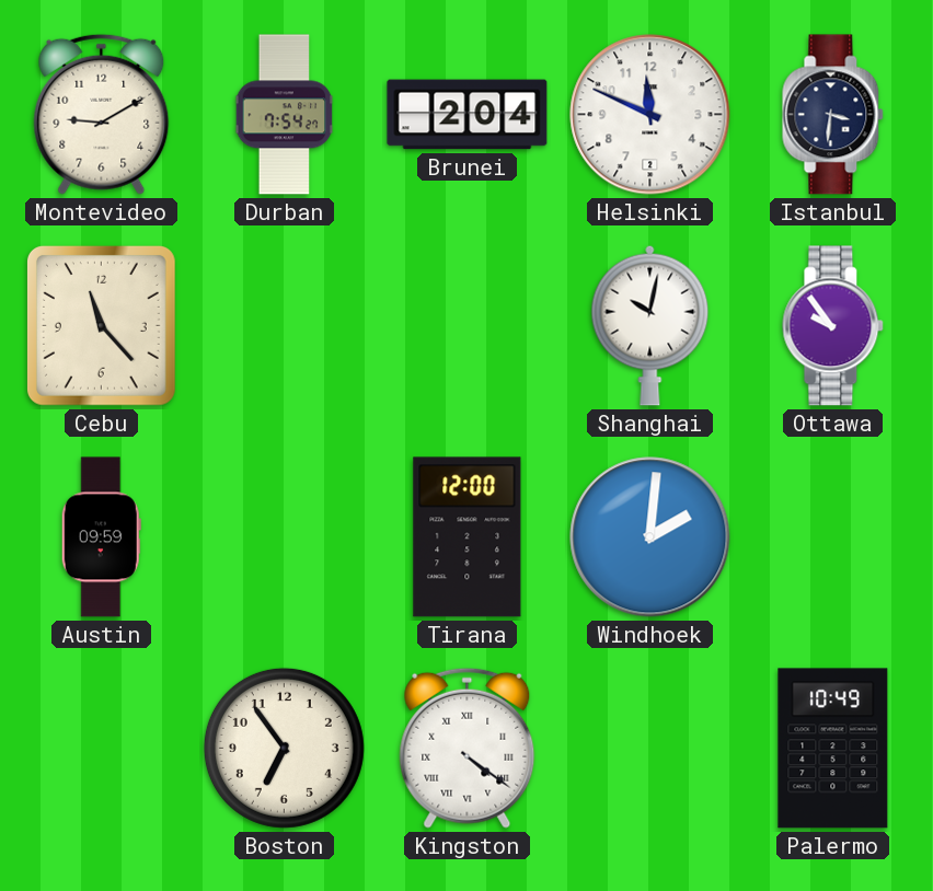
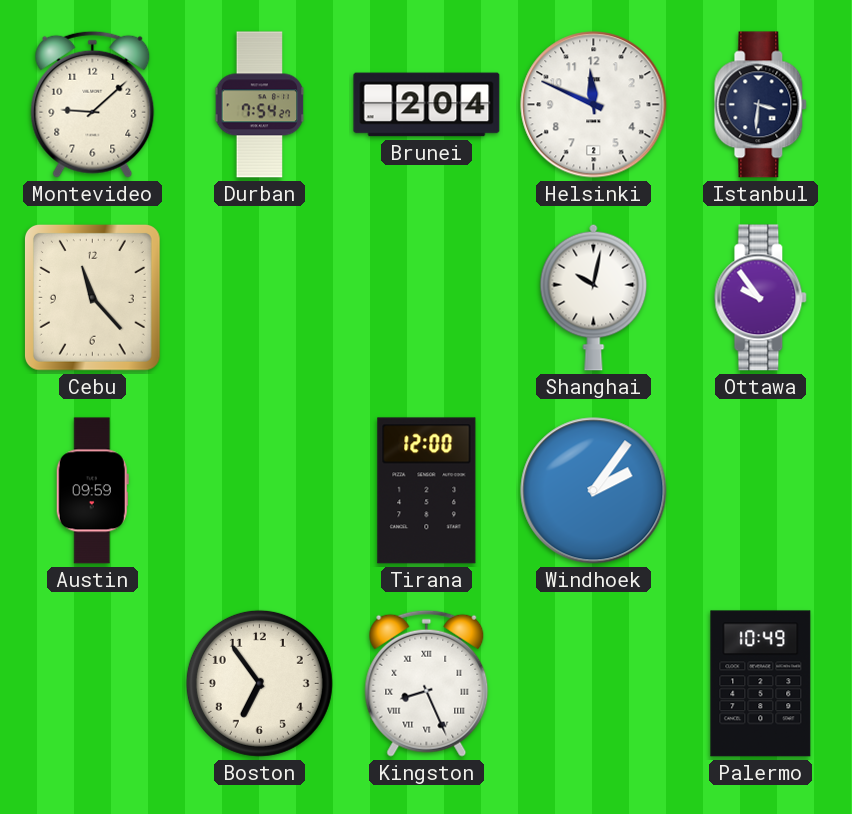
Montevideo: 9:10 -> 9:08
Windhoek: 2:01 -> 2:06
Kingston: 4:21 -> 8:26
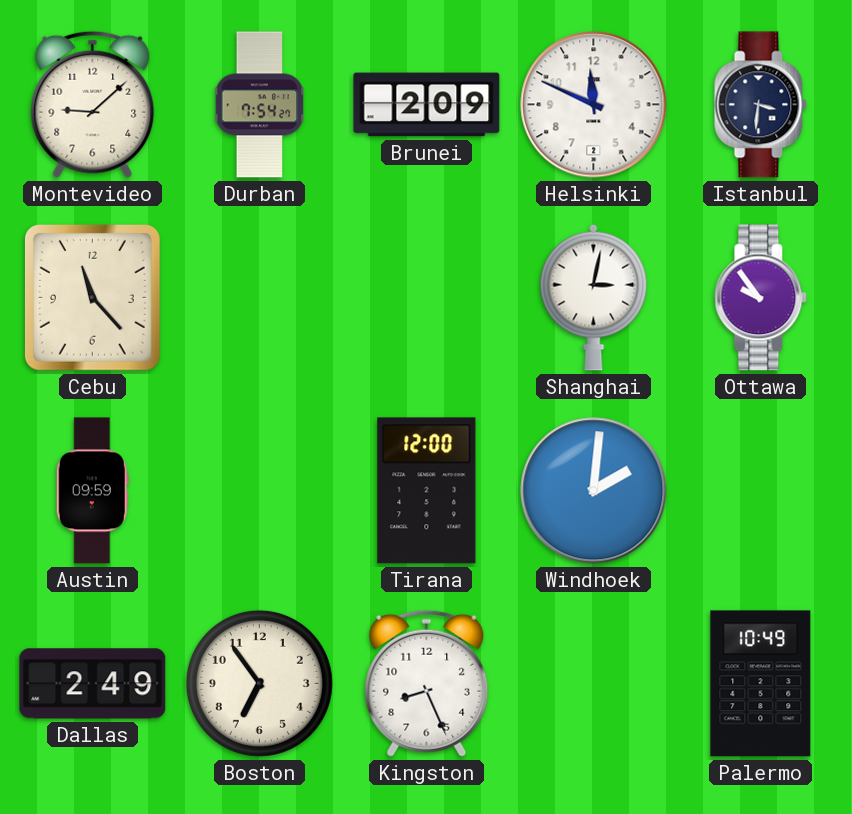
Brunei: 2:04 -> 2:09
Shanghai: 10:02 -> 3:02
Windhoek: 2:06 -> 2:01
Dallas: none -> 2:49
Kingston numerals: Roman -> Arabic
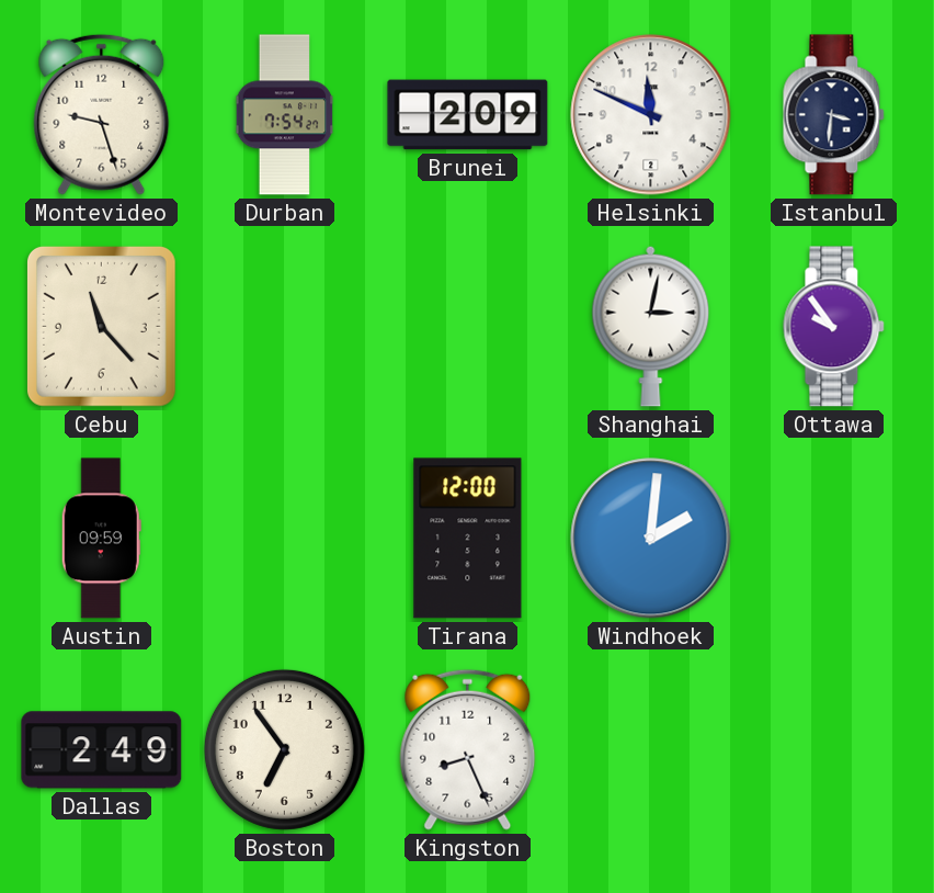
Montevideo: 9:08 -> 9:27
Palermo: 10:49 -> none
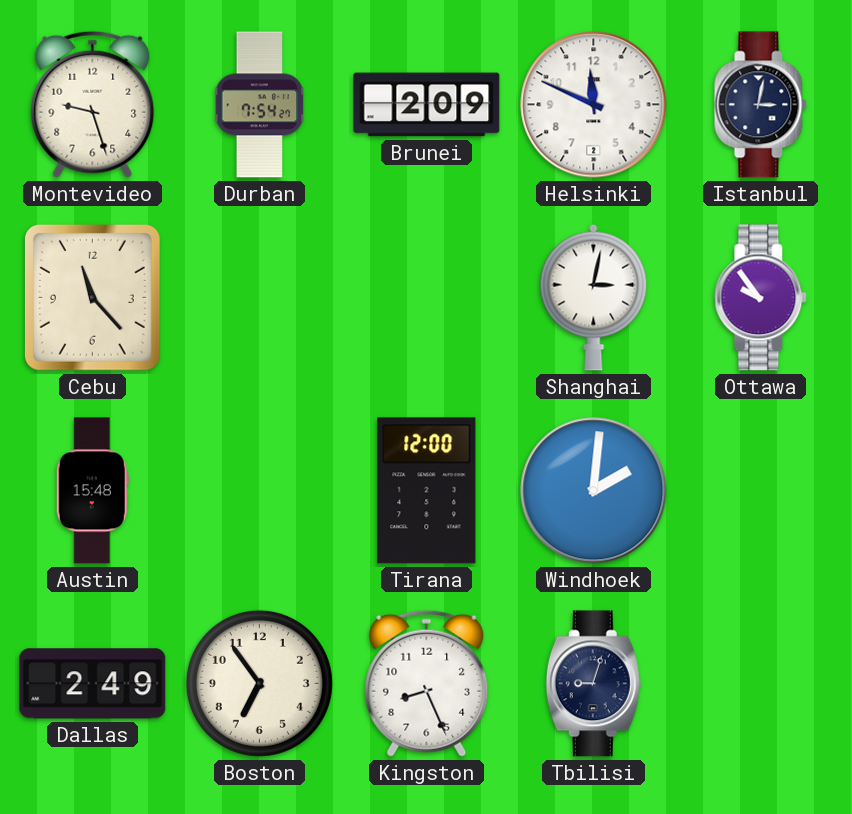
Istanbul: 3:31 -> 3:02
Austin: 09:59 -> 15:48
Tbilisi: none -> 9:03
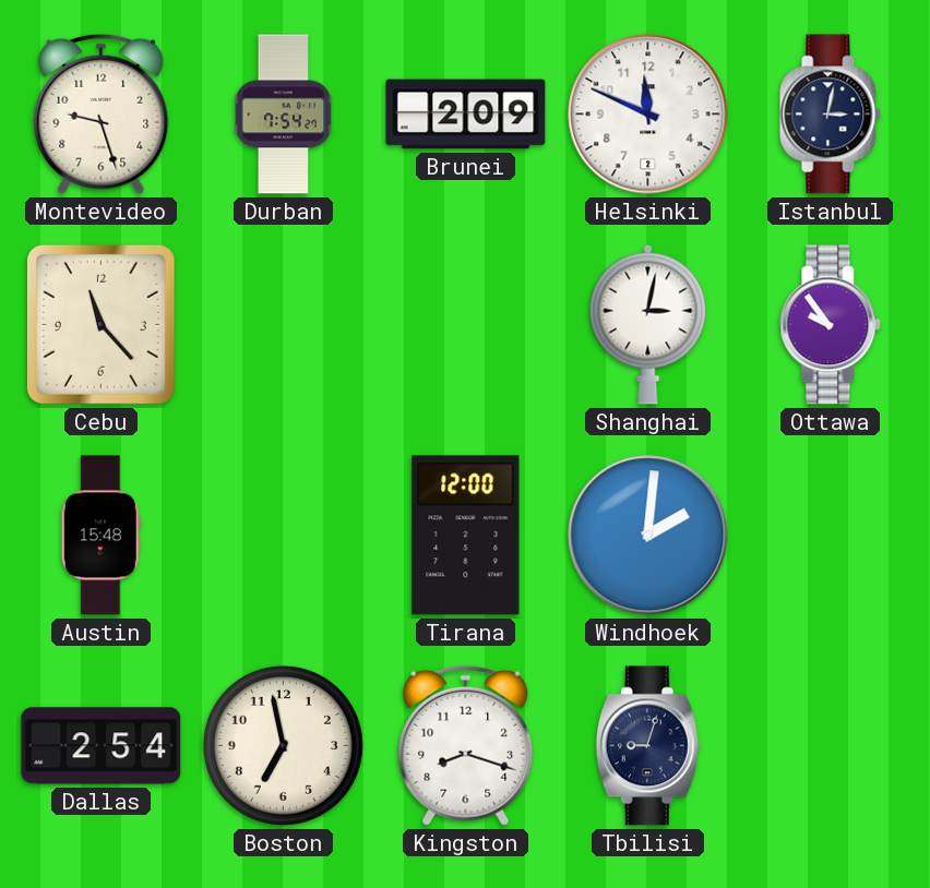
Dallas: 2:49 -> 2:54
Boston: 6:54 -> 6:58
Kingston: 8:26 -> 8:18
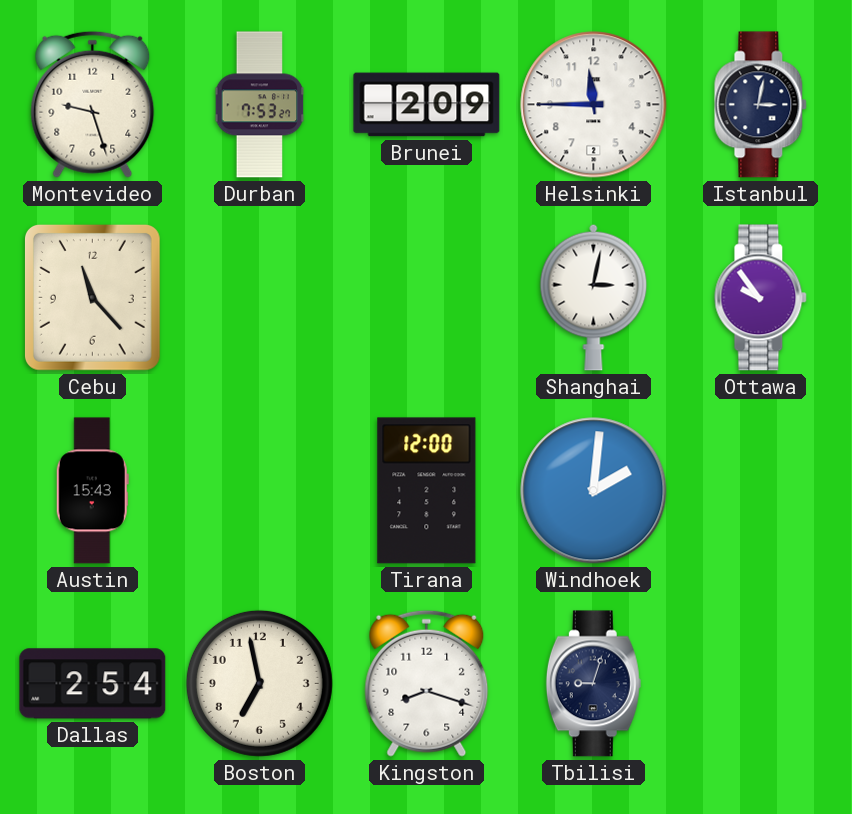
Durban: 7:54 -> 7:53
Helsinki: 11:49 -> 11:45
Austin: 15:48 -> 15:43
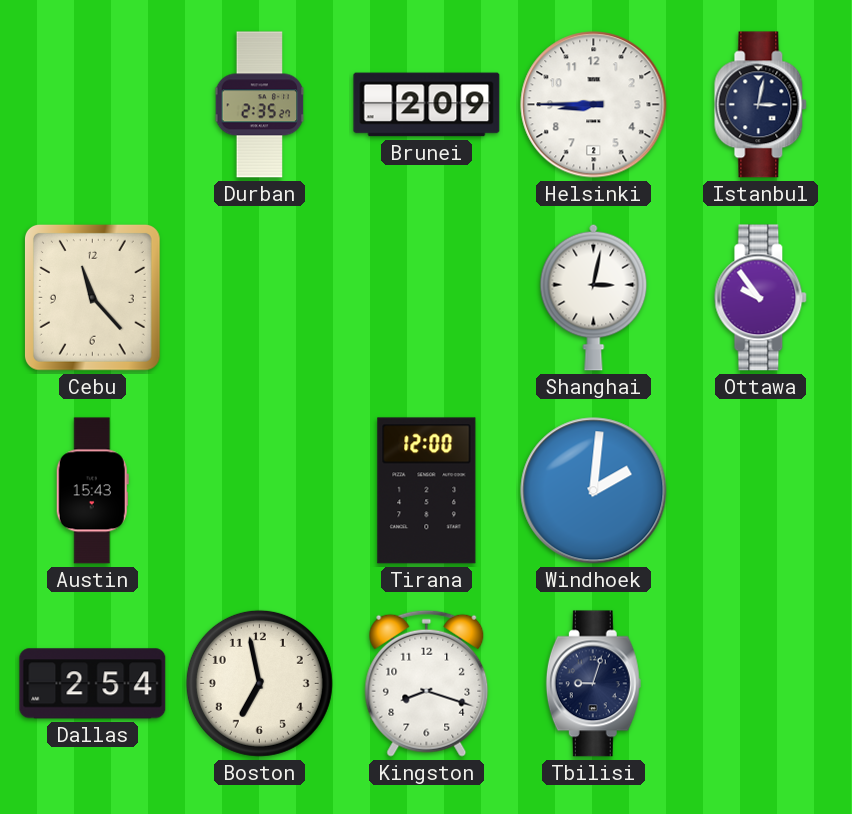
Montevideo: 9:27 -> none
Durban: 7:53 -> 2:35
Helsinki: 11:45 -> 8:45
